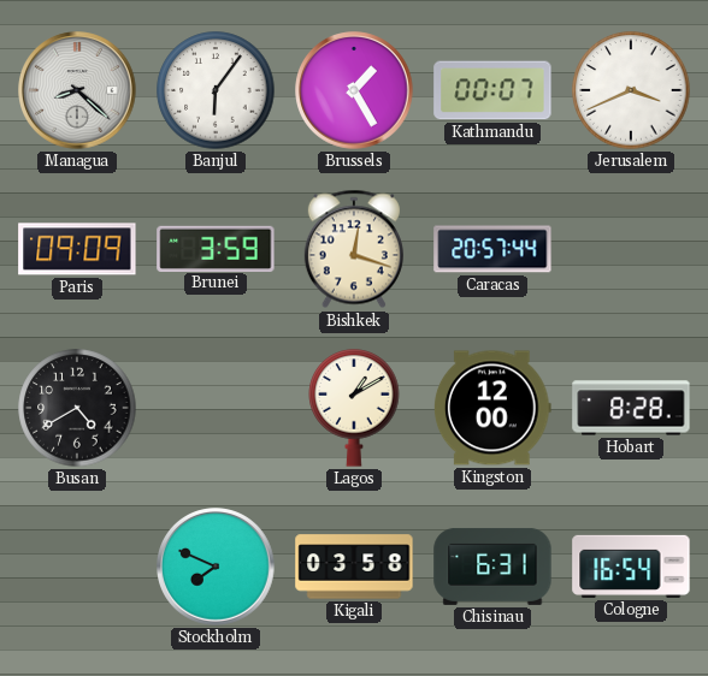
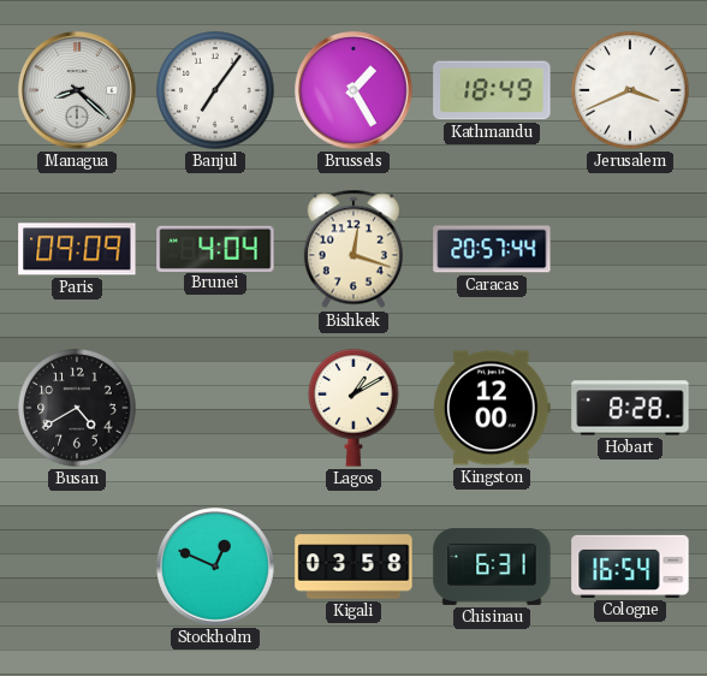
Banjul: 6:06 -> 7:06
Kathmandu: 00:07 -> 18:49
Brunei: 3:59 -> 4:04
Stockholm: 7:49 -> 12:49
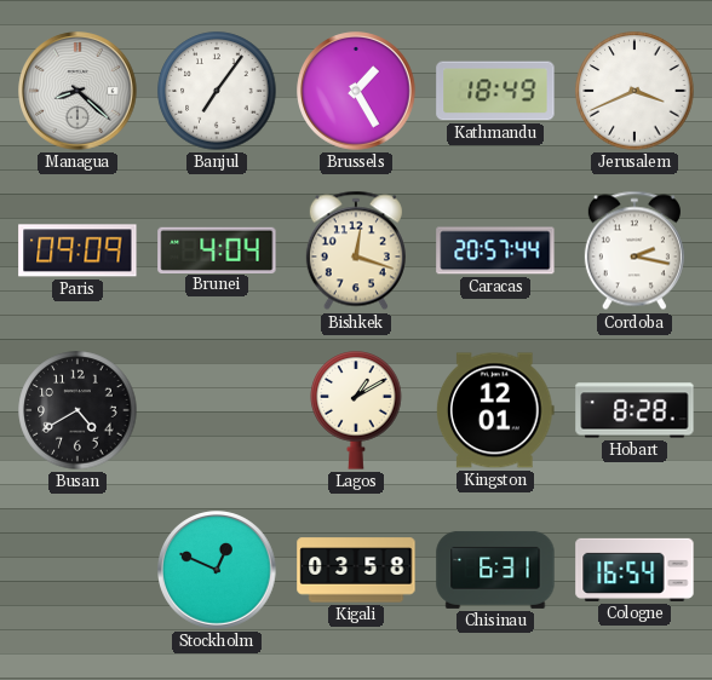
Cordoba: none -> 2:17
Kingston: 12:00 -> 12:01
